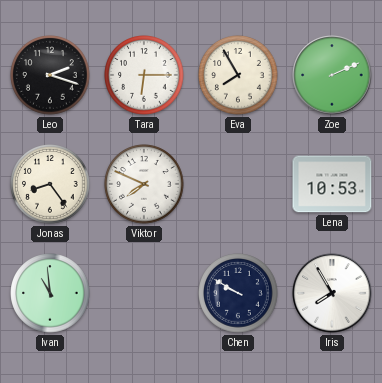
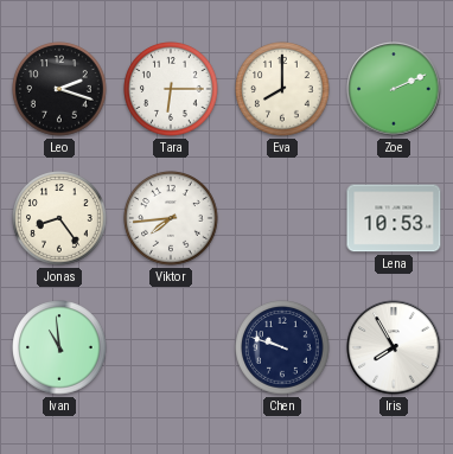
Eva: 7:55 -> 8:00
Viktor: 7:49 -> 7:44
Chen: 9:50 -> 9:48
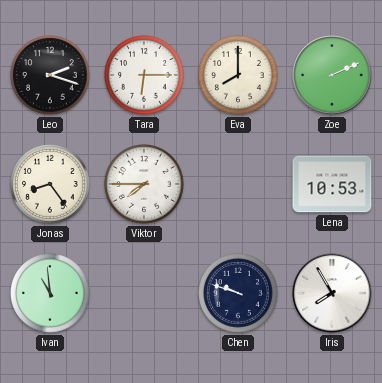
Viktor: 7:44 -> 7:45
